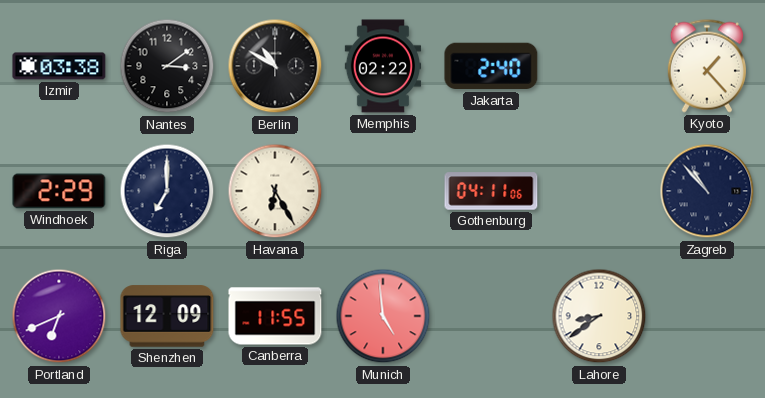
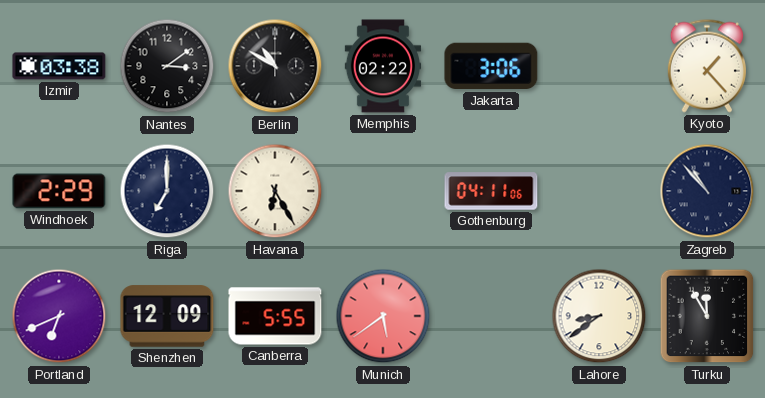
Jakarta: 2:40 -> 3:06
Canberra: 11:55 -> 5:55
Munich: 4:59 -> 5:39
Turku: none -> 11:55
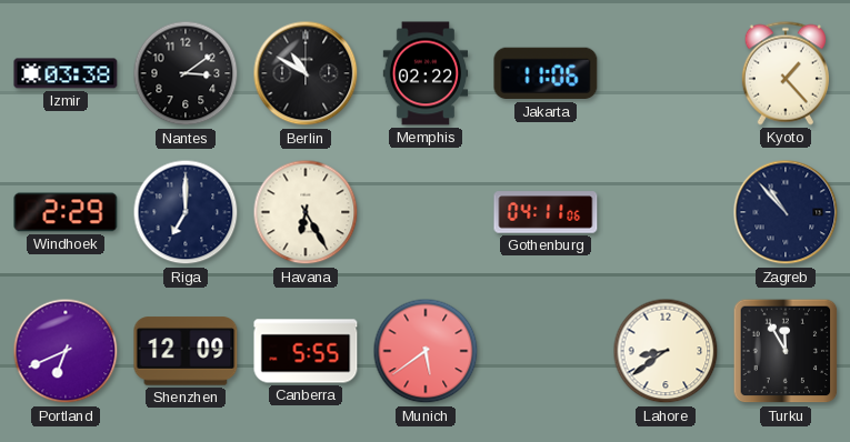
Jakarta: 3:06 -> 11:06
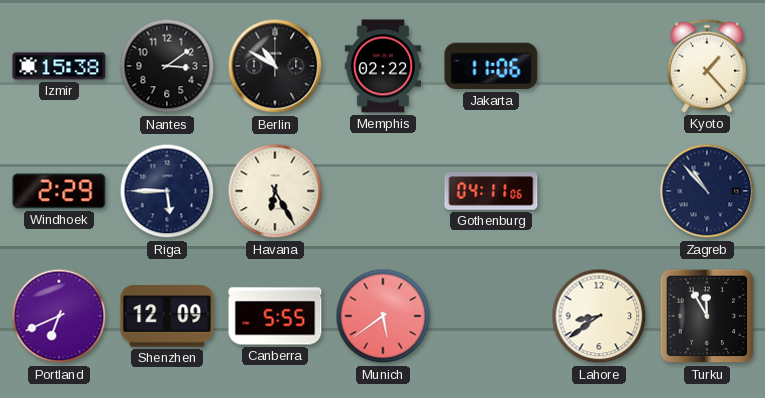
Izmir: 03:38 -> 15:38
Riga: 7:00 -> 5:45
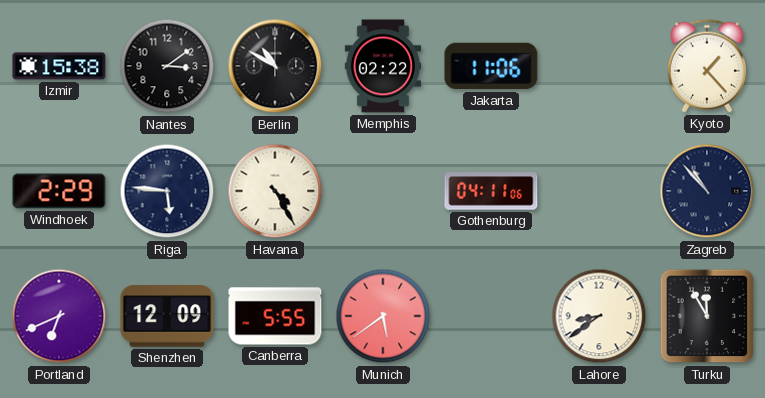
Riga: 5:45 -> 5:46
Havana: 6:25 -> 4:25
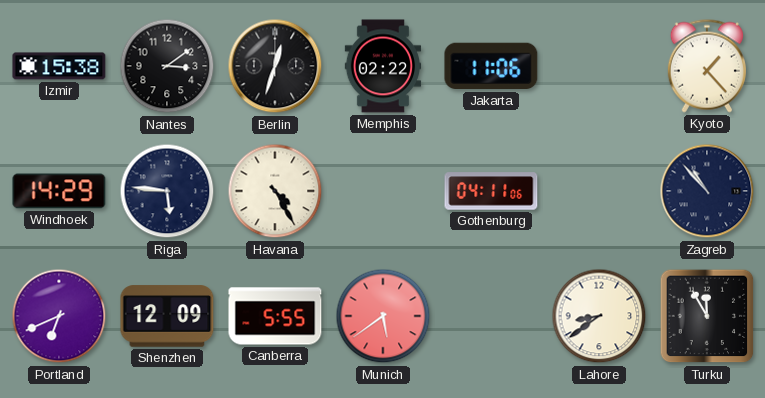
Berlin: 10:50 -> 12:33
Windhoek: 2:29 -> 14:29
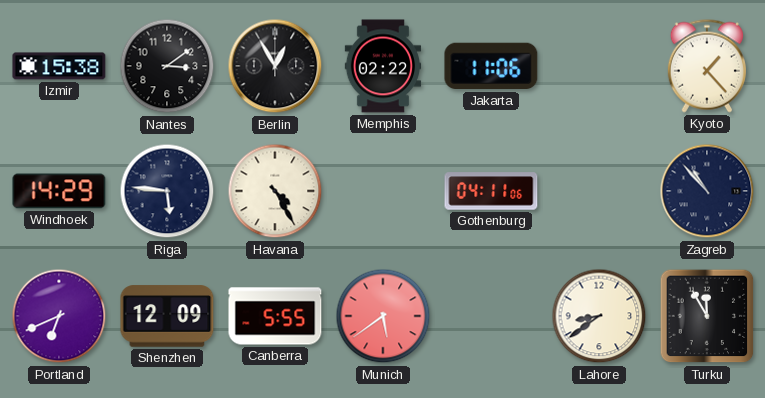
Berlin: 12:33 -> 12:55
